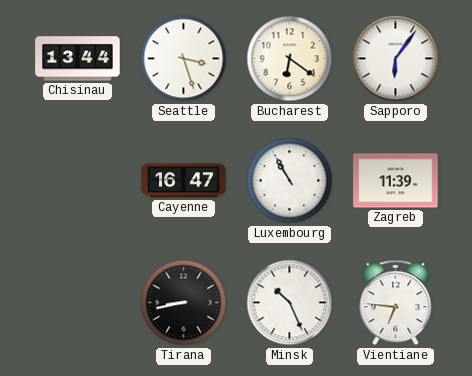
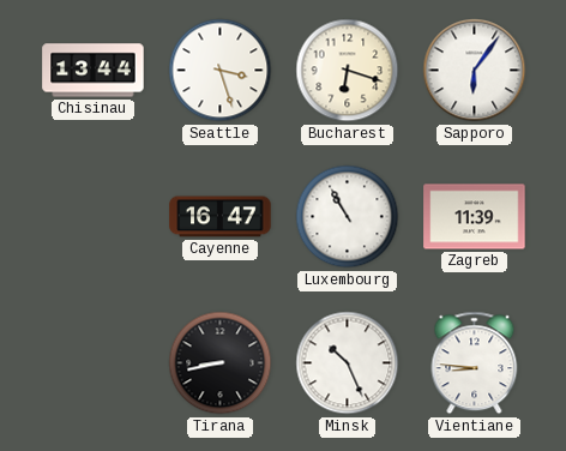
Bucharest: 6:21 -> 6:18
Vientiane: 6:46 -> 8:46
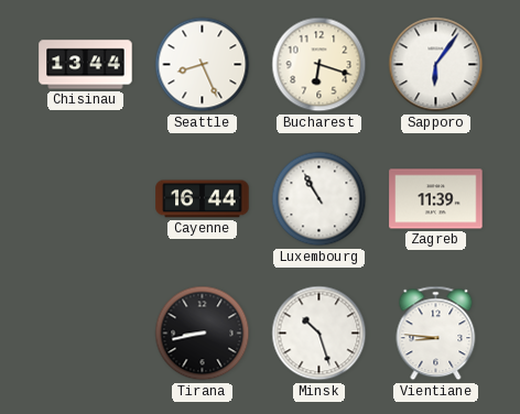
Seattle: 3:27 -> 8:26
Cayenne: 16:47 -> 16:44
Minsk: 10:26 -> 10:27
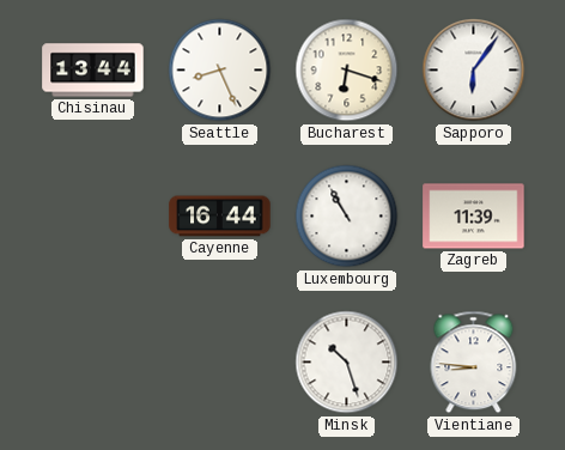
Tirana: 8:43 -> none
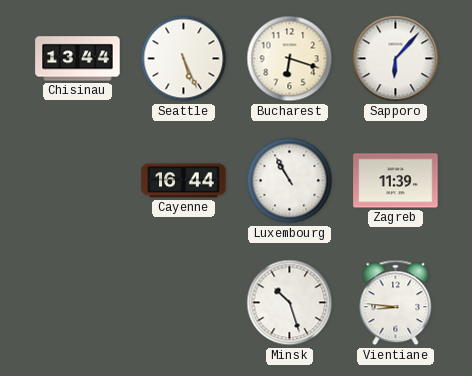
Seattle: 8:26 -> 5:26
Sapporo: 6:06 -> 6:07
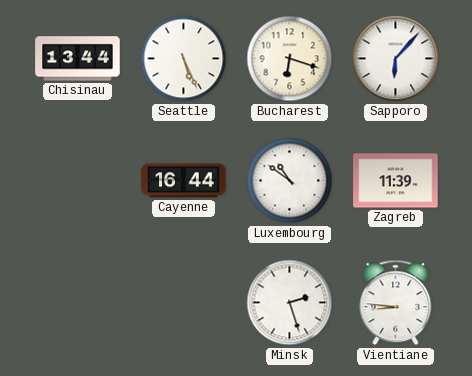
Luxembourg: 10:55 -> 10:51
Minsk: 10:27 -> 2:27
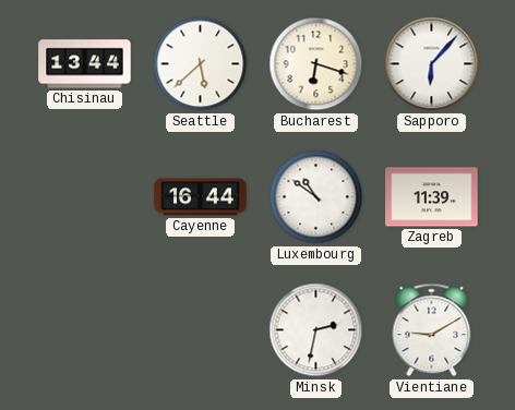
Seattle: 5:26 -> 5:38
Minsk: 2:27 -> 2:32
Vientiane: 8:46 -> 9:10
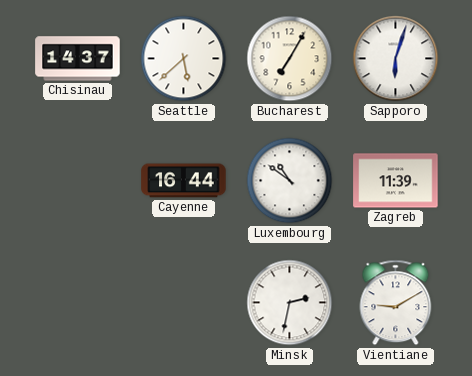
Chisinau: 13:44 -> 14:37
Bucharest: 6:18 -> 7:05
Sapporo: 6:07 -> 6:03
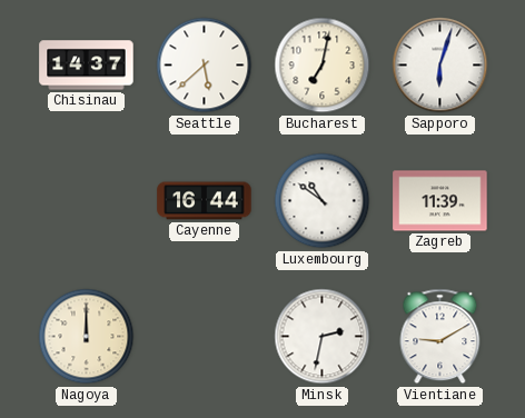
Bucharest: 7:05 -> 7:02
Nagoya: none -> 12:00
